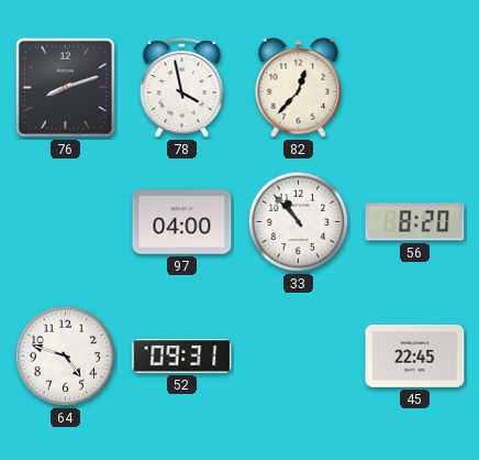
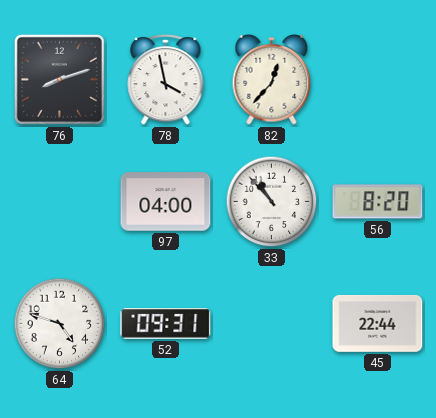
45: 22:45 -> 22:44
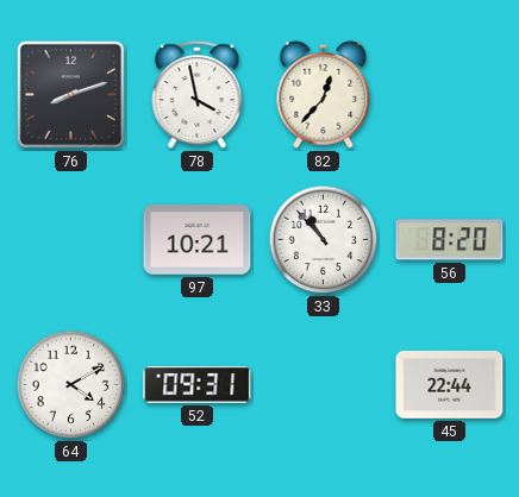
97: 04:00 -> 10:21
64: 4:48 -> 4:10
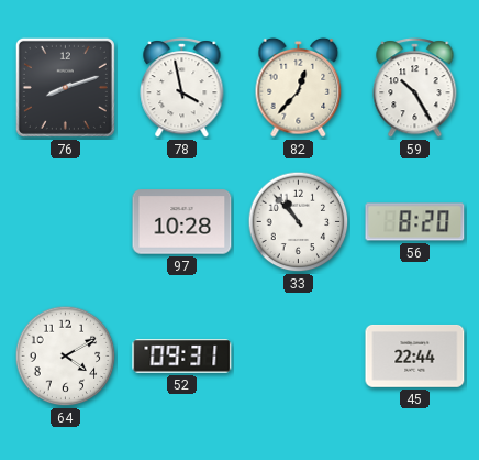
59: none -> 10:25
97: 10:21 -> 10:28
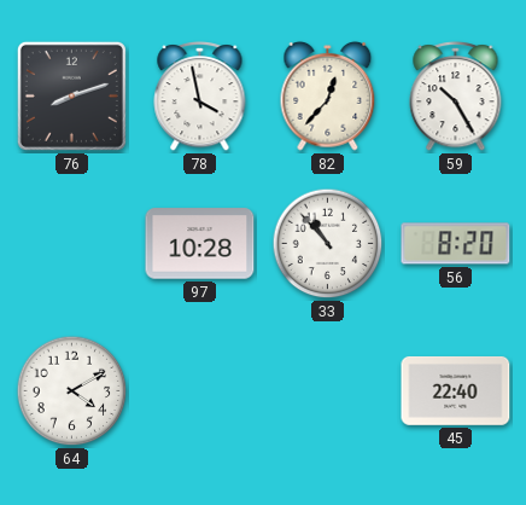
52: 09:31 -> none
45: 22:44 -> 22:40
